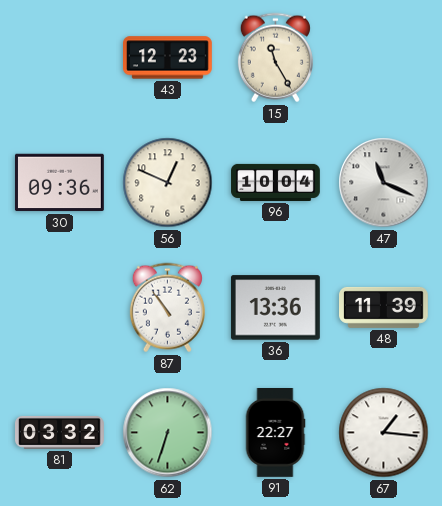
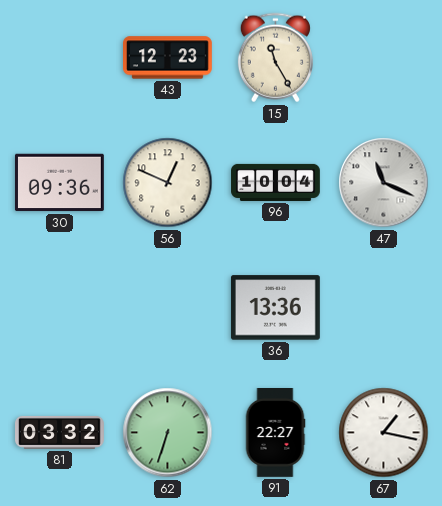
87: 10:54 -> none
48: 11:39 -> none
67: 1:16 -> 1:17
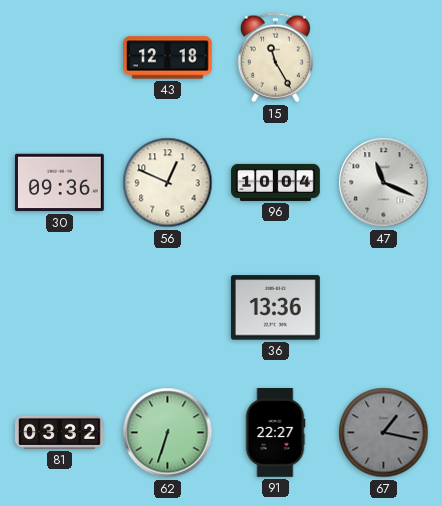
43: 12:23 -> 12:18
67 dial: white -> grey
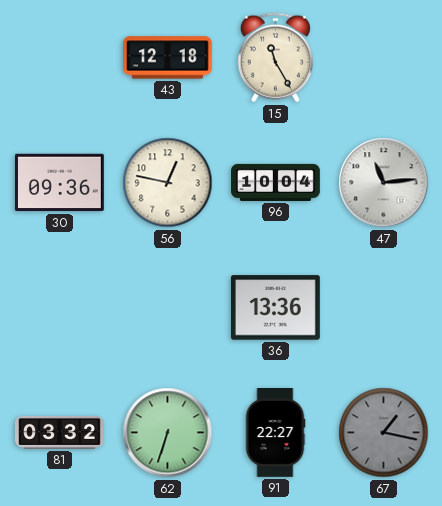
56: 12:49 -> 12:47
47: 11:19 -> 11:14
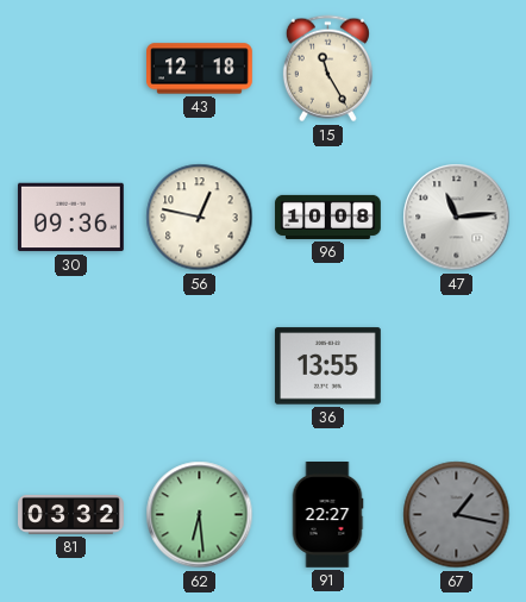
96: 10:04 -> 10:08
36: 13:36 -> 13:55
62: 6:33 -> 6:29
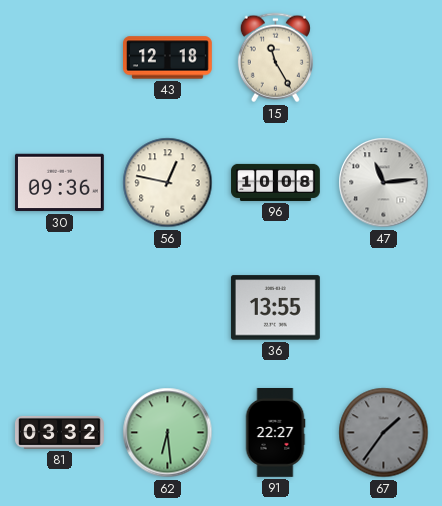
67: 1:17 -> 1:36
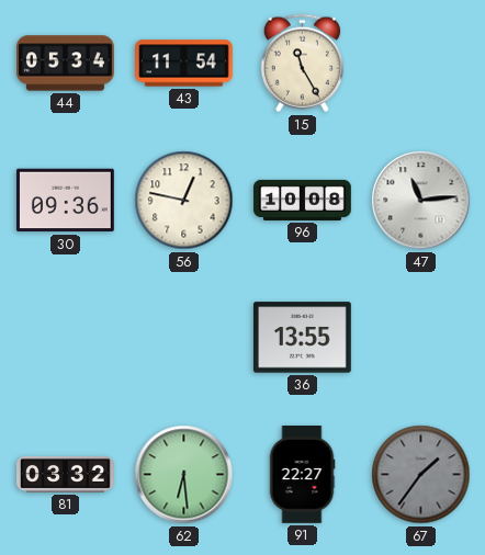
44: none -> 05:34
43: 12:18 -> 11:54
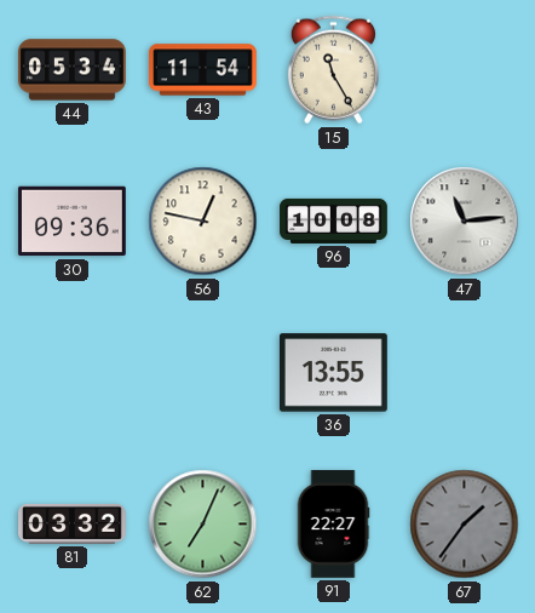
62: 6:29 -> 7:04
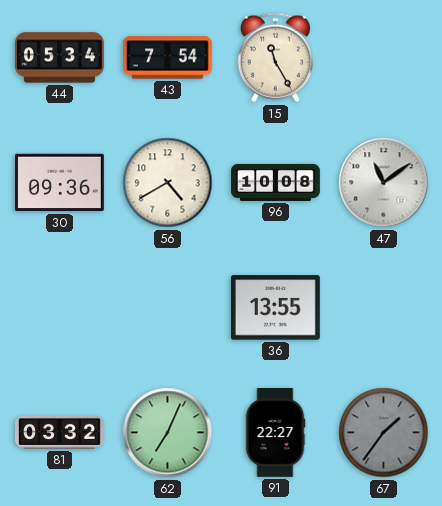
43: 11:54 -> 7:54
56: 12:47 -> 4:40
47: 11:14 -> 11:09
